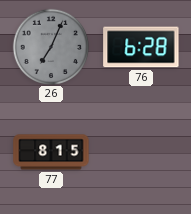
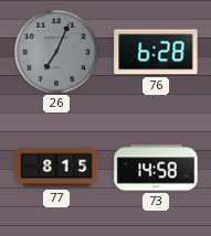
73: none -> 14:58
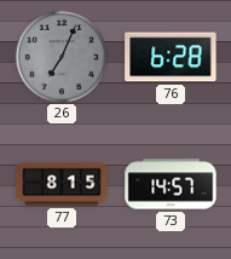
73: 14:58 -> 14:57
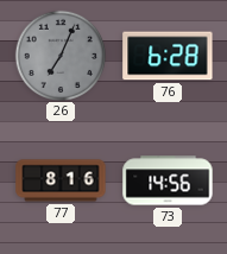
77: 8:15 -> 8:16
73: 14:57 -> 14:56
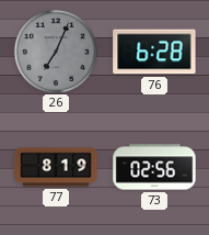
77: 8:16 -> 8:19
73: 14:56 -> 02:56
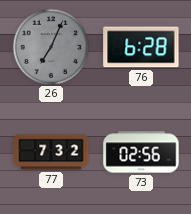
77: 8:19 -> 7:32
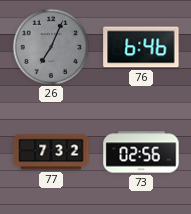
76: 6:28 -> 6:46
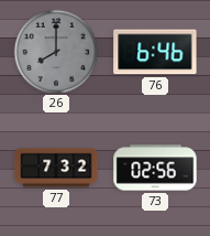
26: 7:04 -> 8:00
